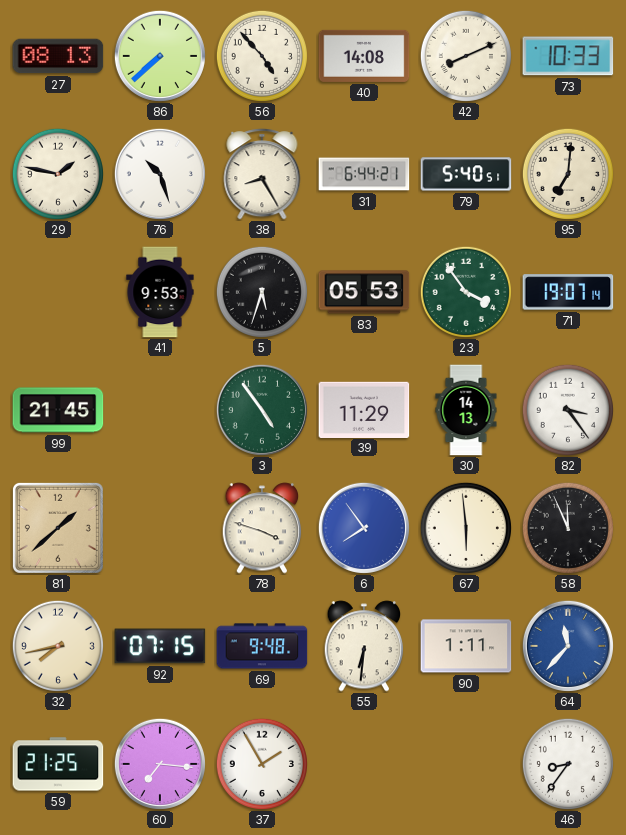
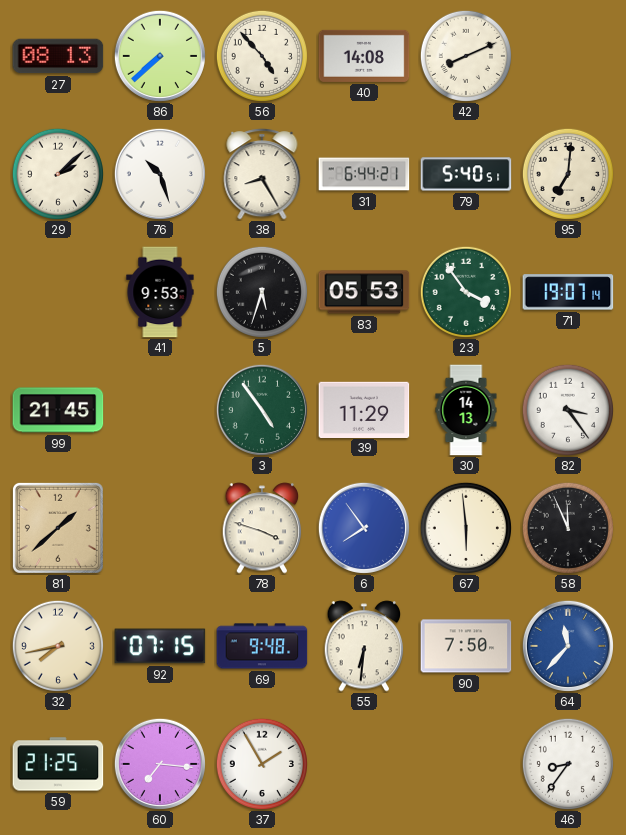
73: 10:33 -> none
29: 1:47 -> 2:08
90: 1:11 -> 7:50
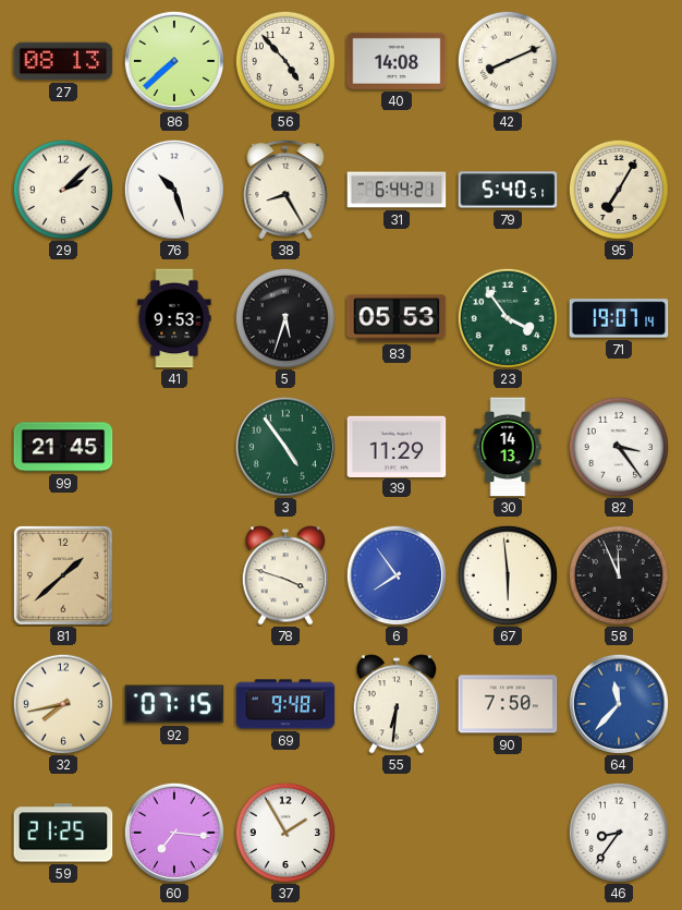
95: 7:01 -> 7:05
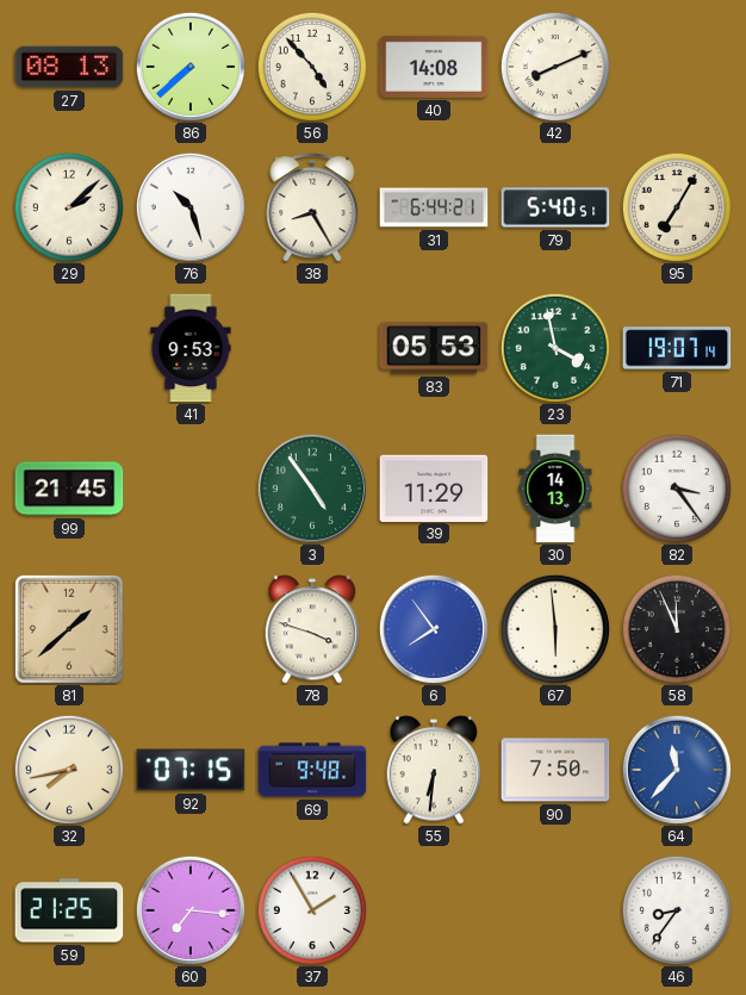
5: 5:33 -> none
23: 3:54 -> 3:58
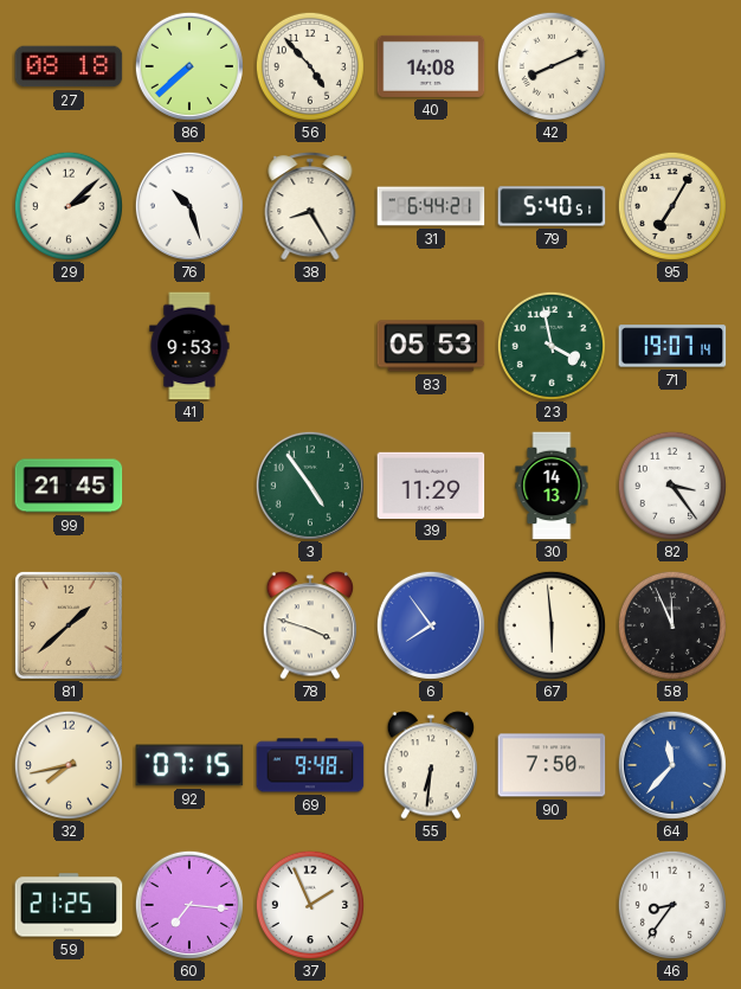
27: 08:13 -> 08:18
37: 1:55 -> 1:56
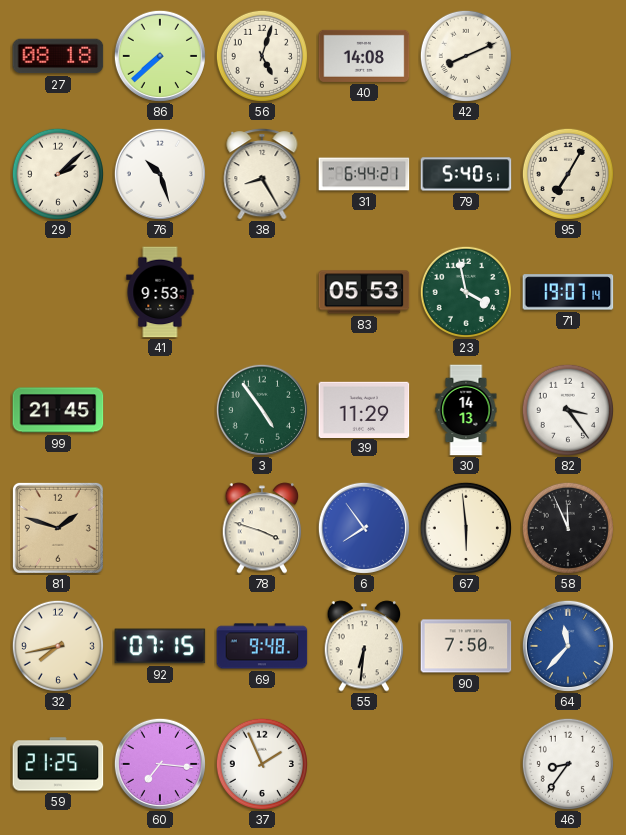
56: 4:53 -> 5:03
81: 1:38 -> 1:48
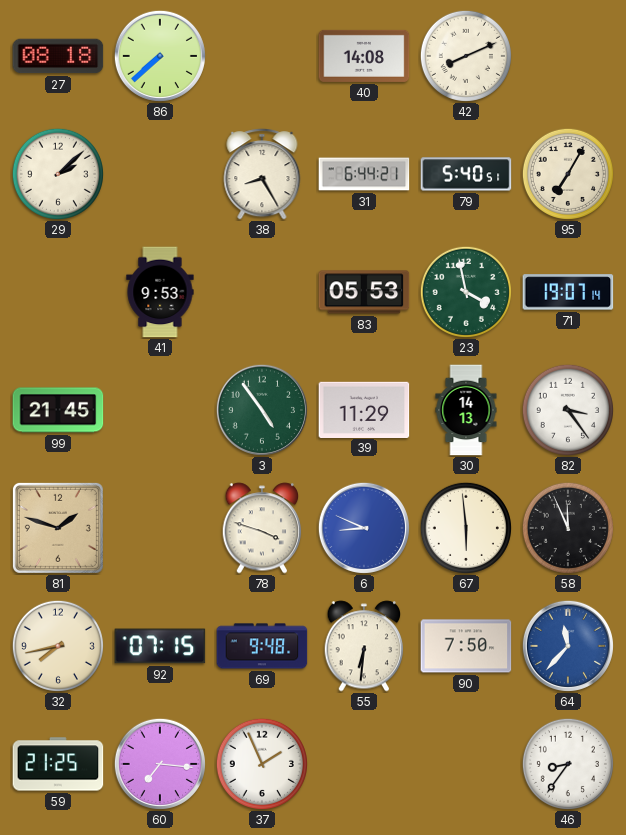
56: 5:03 -> none
76: 10:27 -> none
6: 7:54 -> 8:49
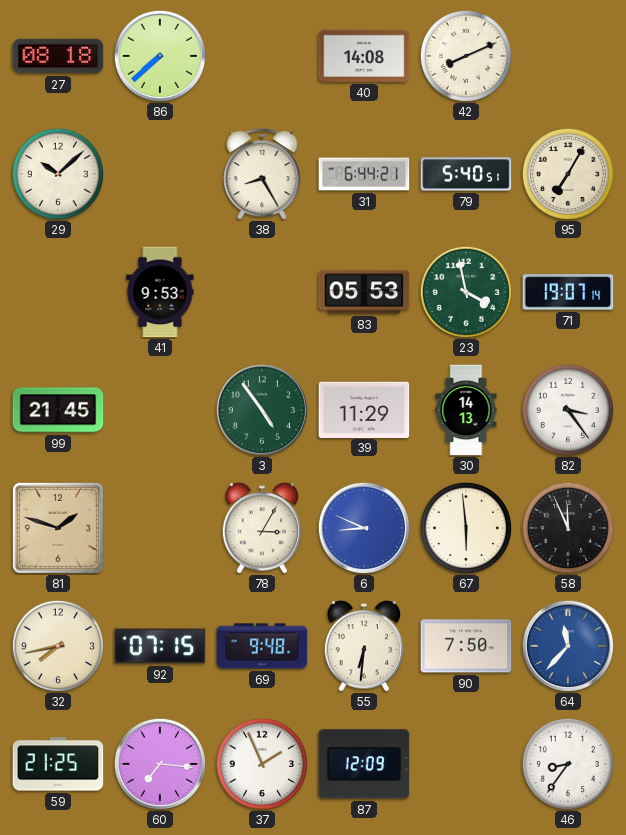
29: 2:08 -> 10:08
78: 3:48 -> 3:05
87: none -> 12:09
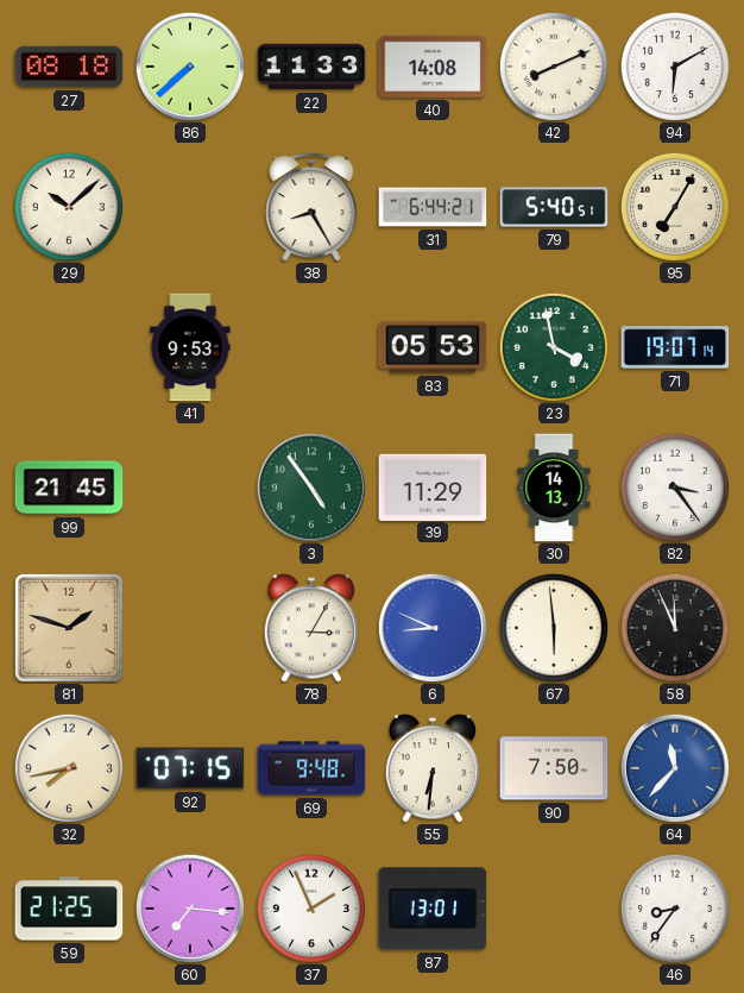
22: none -> 11:33
94: none -> 6:10
87: 12:09 -> 13:01
